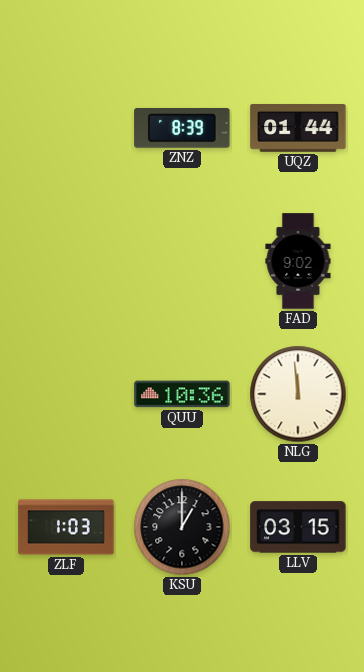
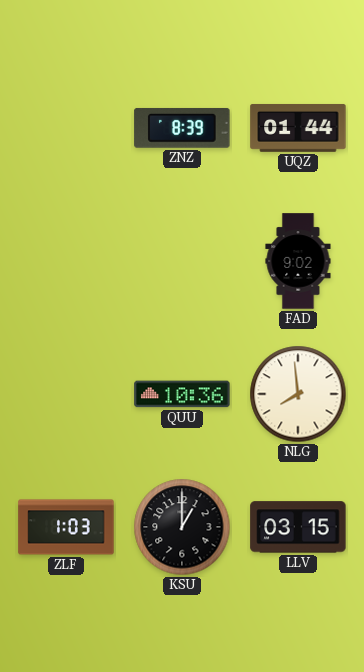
NLG: 11:59 -> 7:59
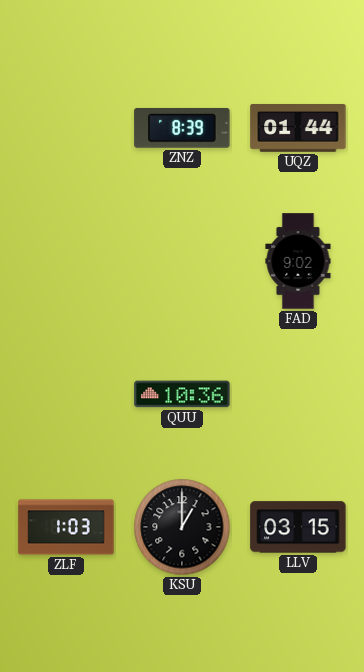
NLG: 7:59 -> none
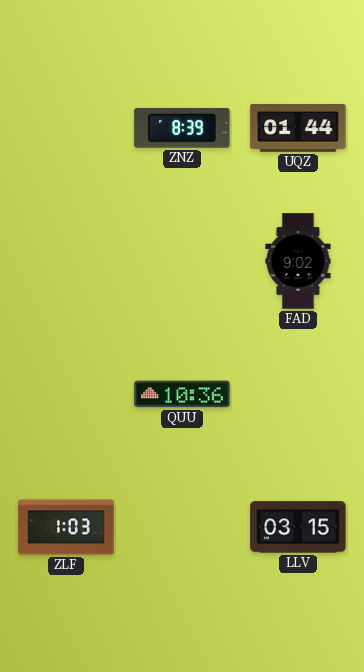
KSU: 1:00 -> none
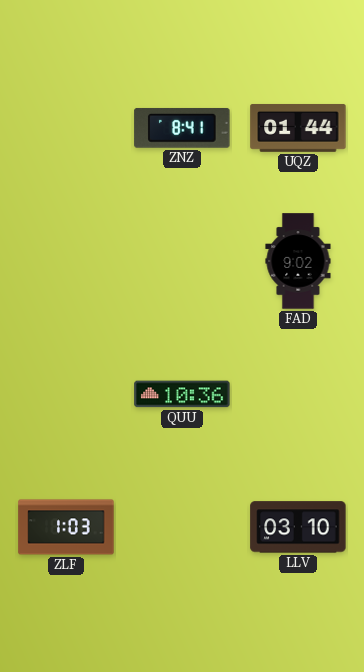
ZNZ: 8:39 -> 8:41
LLV: 03:15 -> 03:10
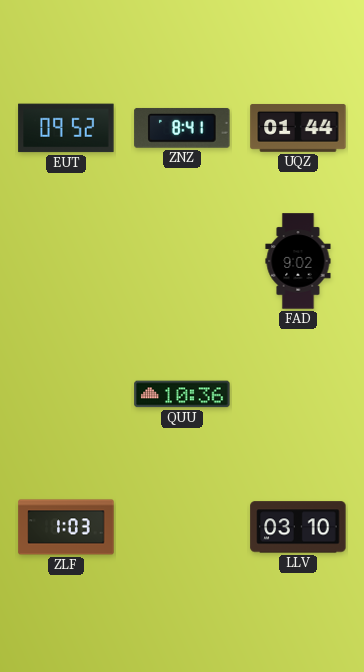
EUT: none -> 09:52
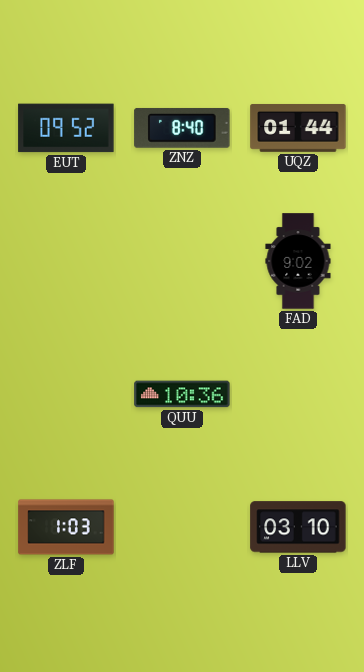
ZNZ: 8:41 -> 8:40
